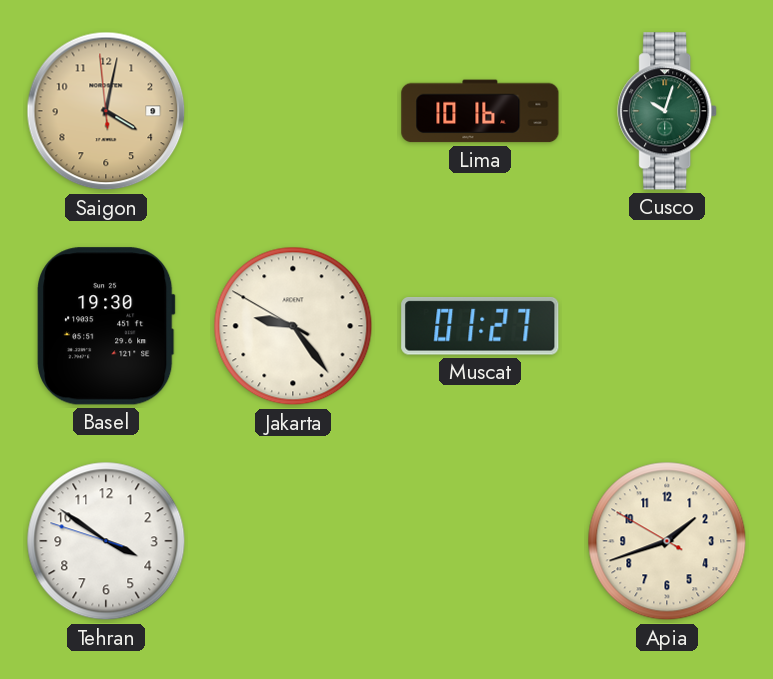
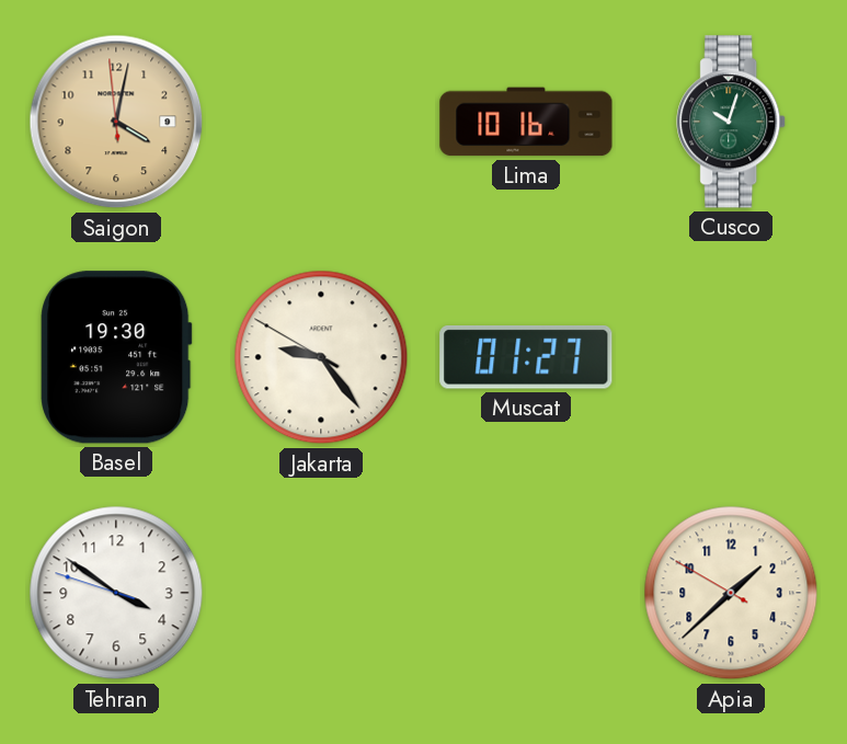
Apia: 1:41 -> 1:37
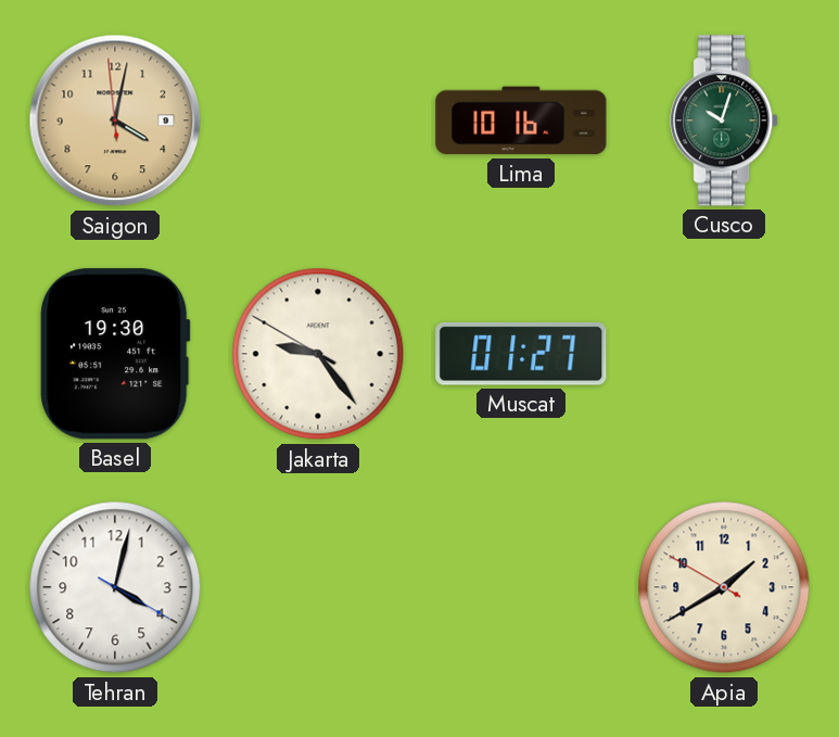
Tehran: 3:50 -> 4:02
Apia: 1:37 -> 1:39
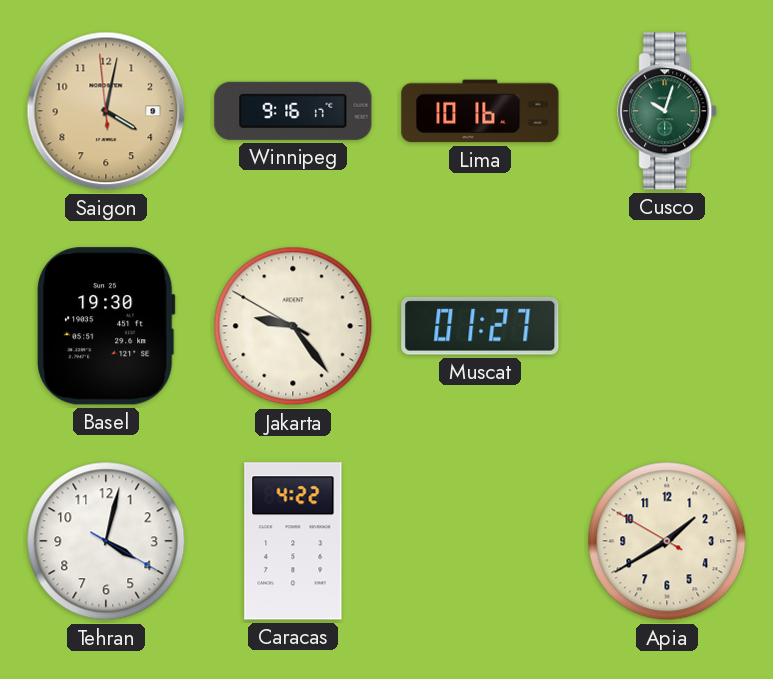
Winnipeg: none -> 9:16
Caracas: none -> 4:22
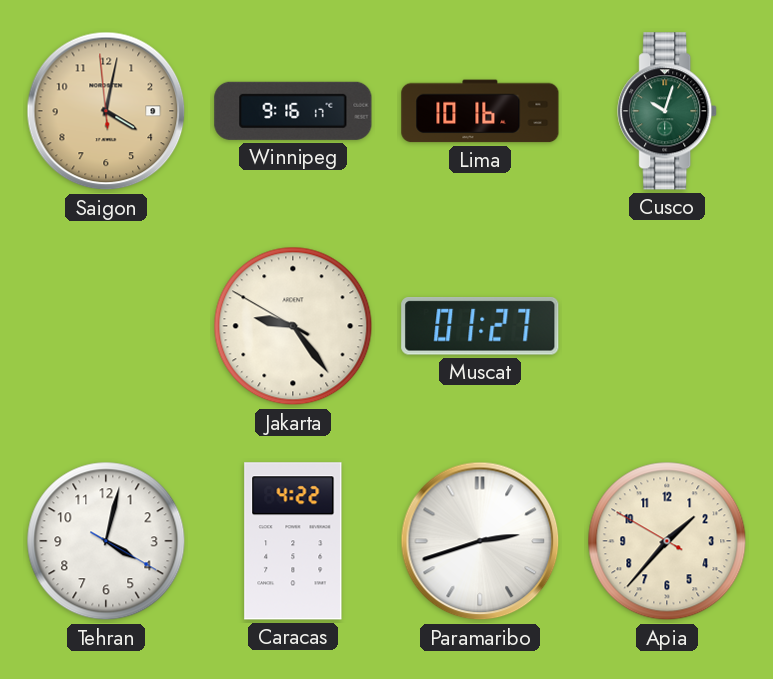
Basel: 19:30 -> none
Paramaribo: none -> 2:42
Apia: 1:39 -> 1:36
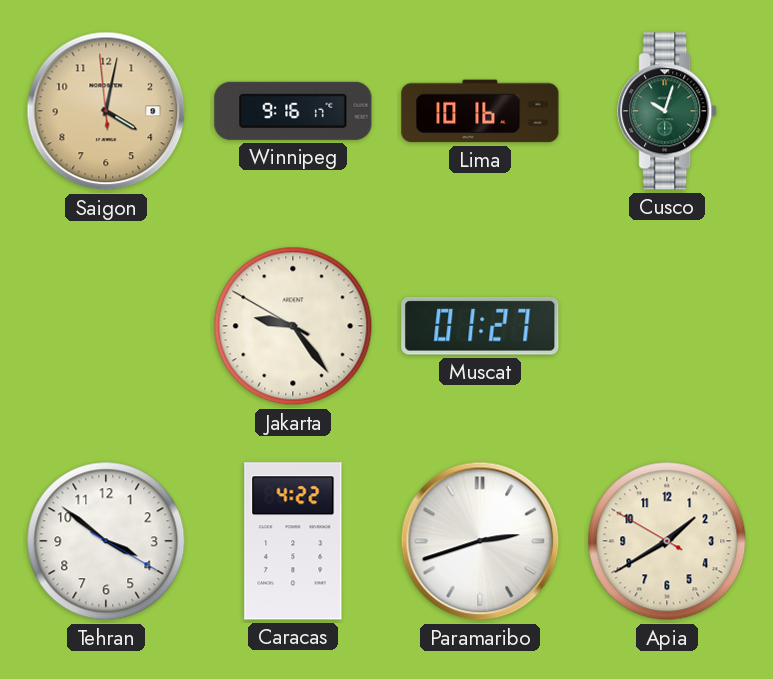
Tehran: 4:02 -> 3:51
Apia: 1:36 -> 1:39
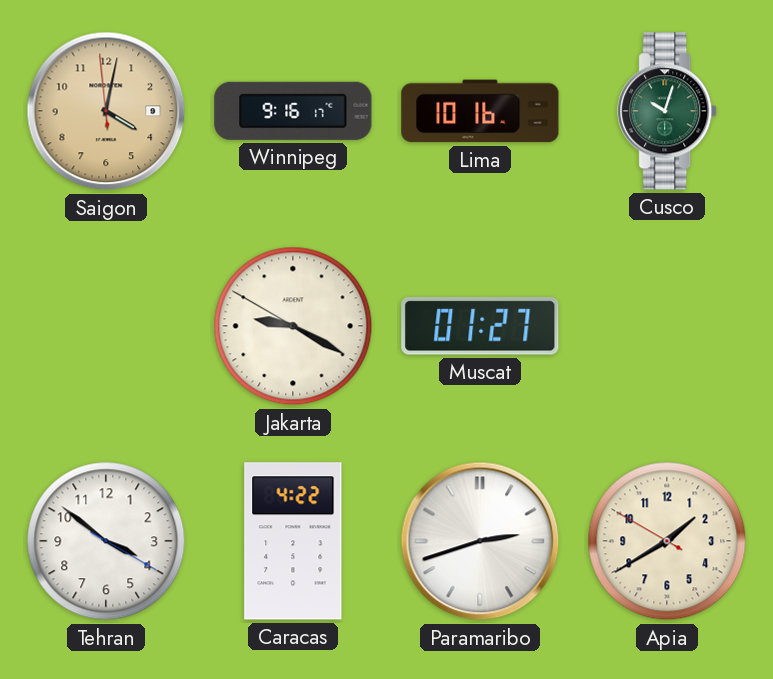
Jakarta: 9:23 -> 9:19
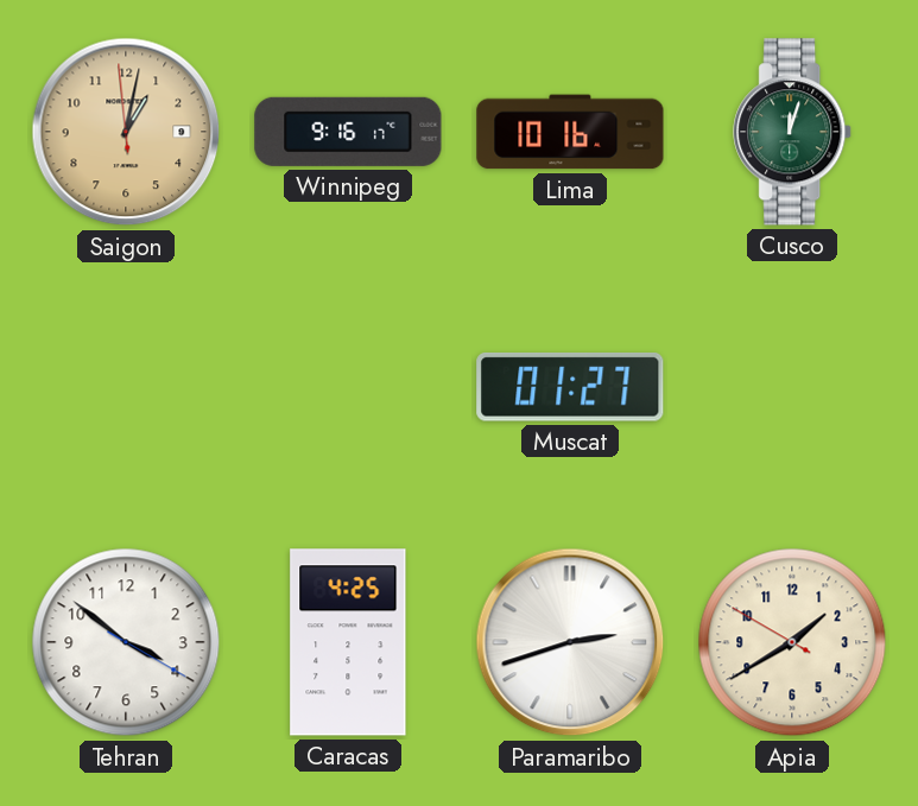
Saigon: 4:01 -> 1:01
Cusco: 10:03 -> 12:03
Jakarta: 9:19 -> none
Caracas: 4:22 -> 4:25
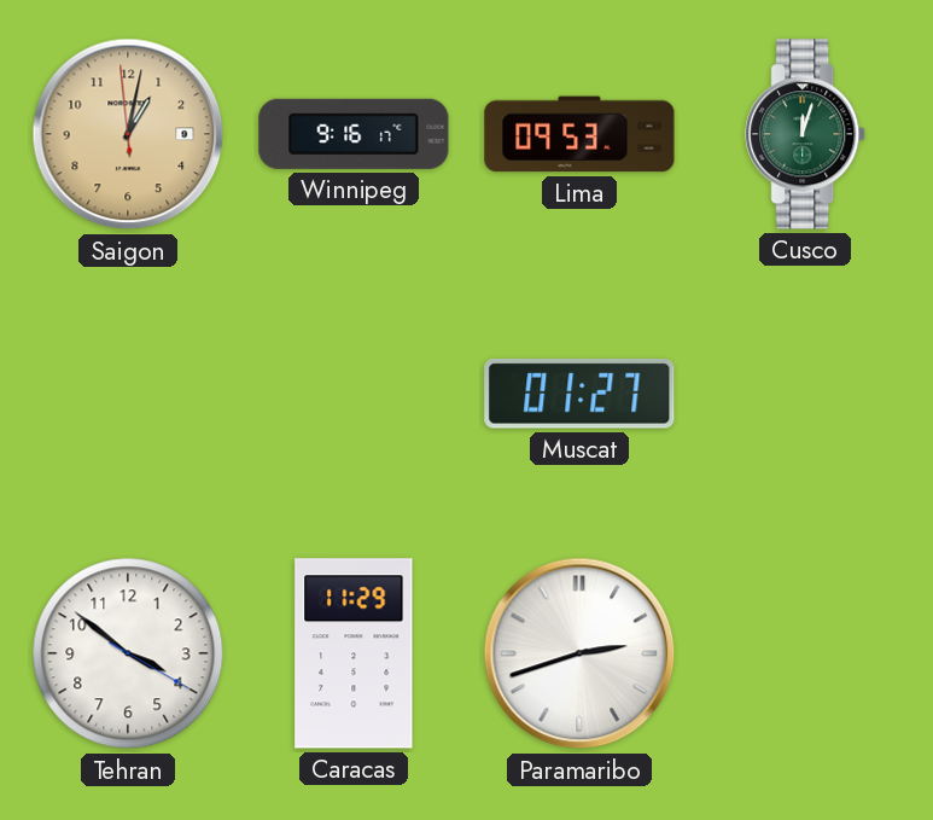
Lima: 10:16 -> 09:53
Caracas: 4:25 -> 11:29
Apia: 1:39 -> none
